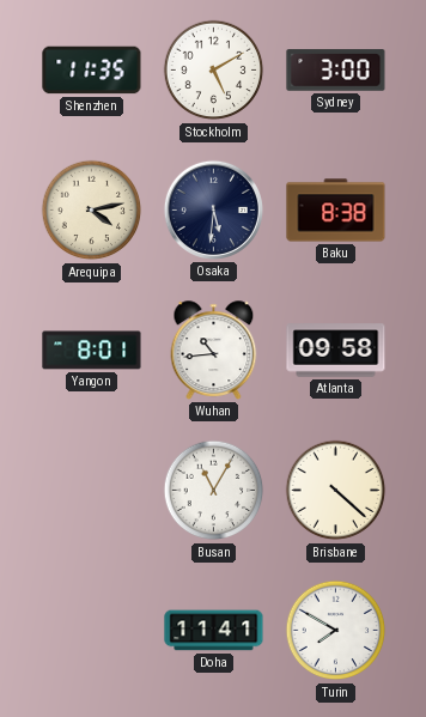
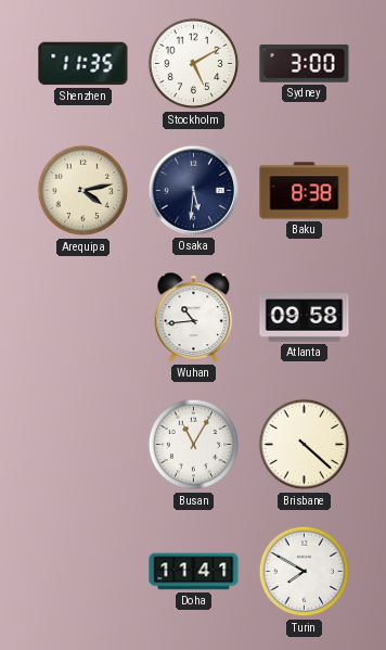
Yangon: 8:01 -> none
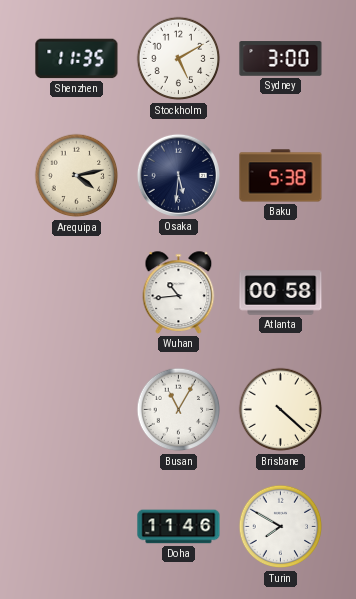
Baku: 8:38 -> 5:38
Atlanta: 09:58 -> 00:58
Doha: 11:41 -> 11:46
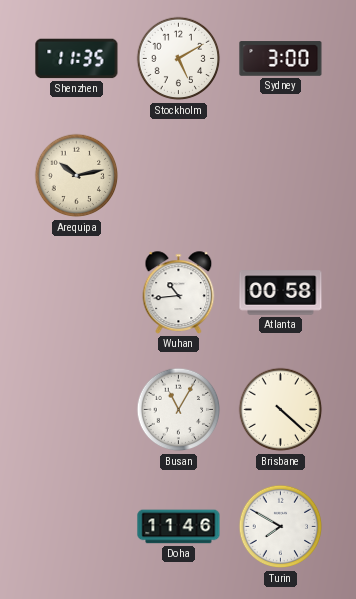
Arequipa: 4:13 -> 10:13
Osaka: 5:31 -> none
Baku: 5:38 -> none
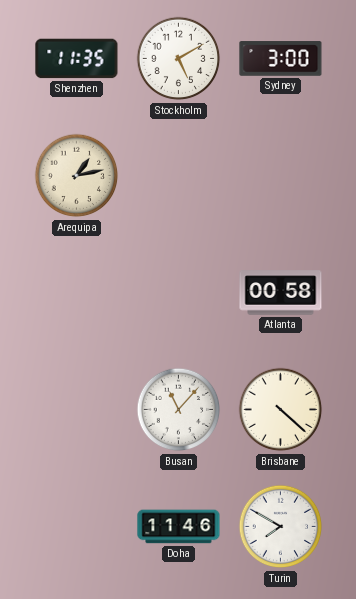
Arequipa: 10:13 -> 1:13
Wuhan: 10:44 -> none
Busan: 11:05 -> 11:07
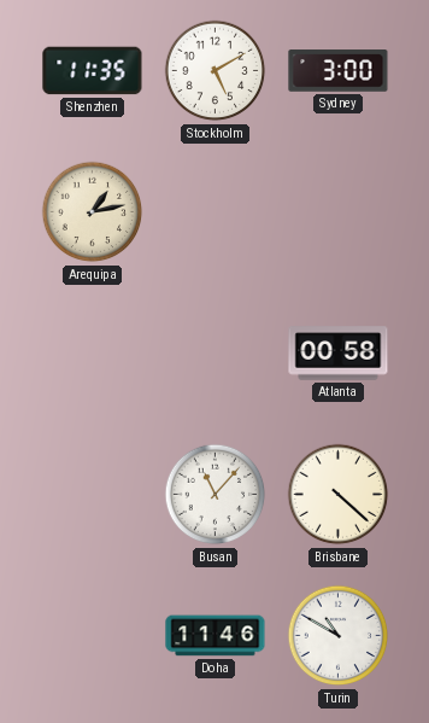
Turin: 7:50 -> 10:50
